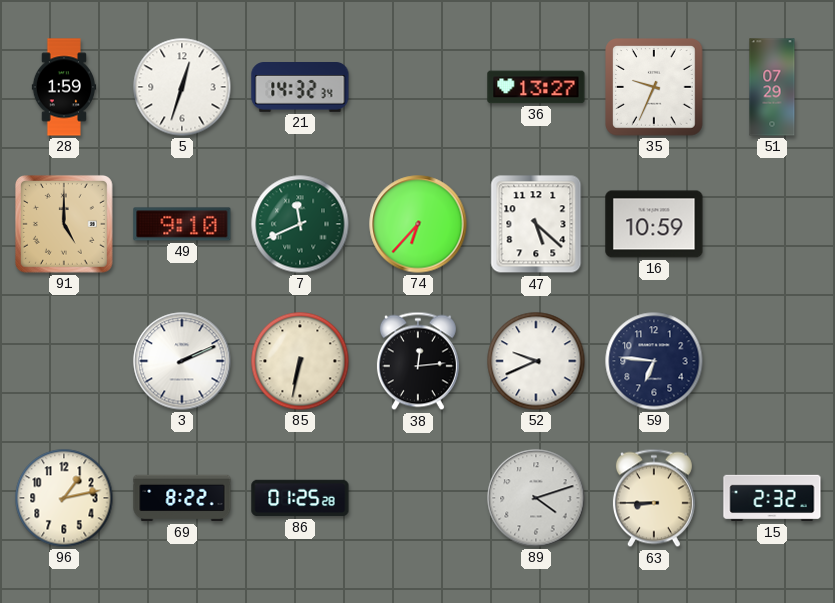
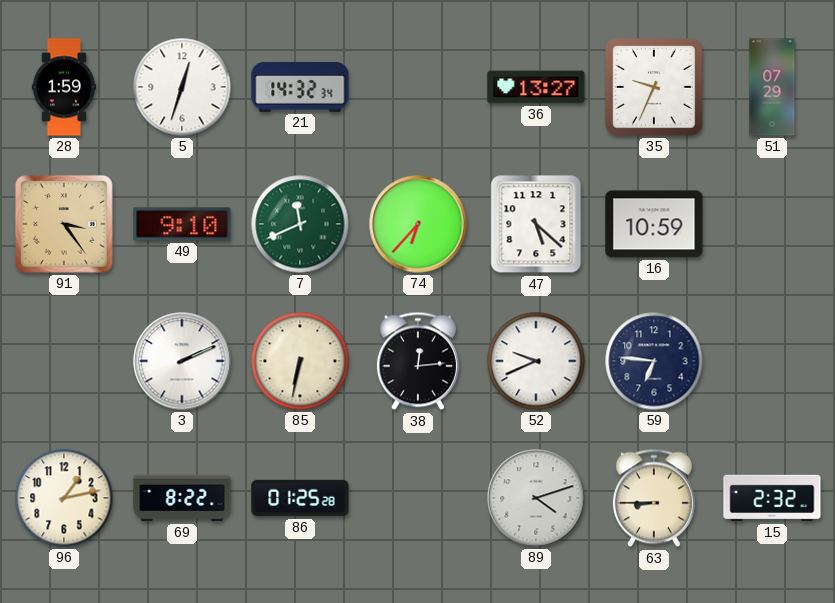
91: 5:00 -> 3:24
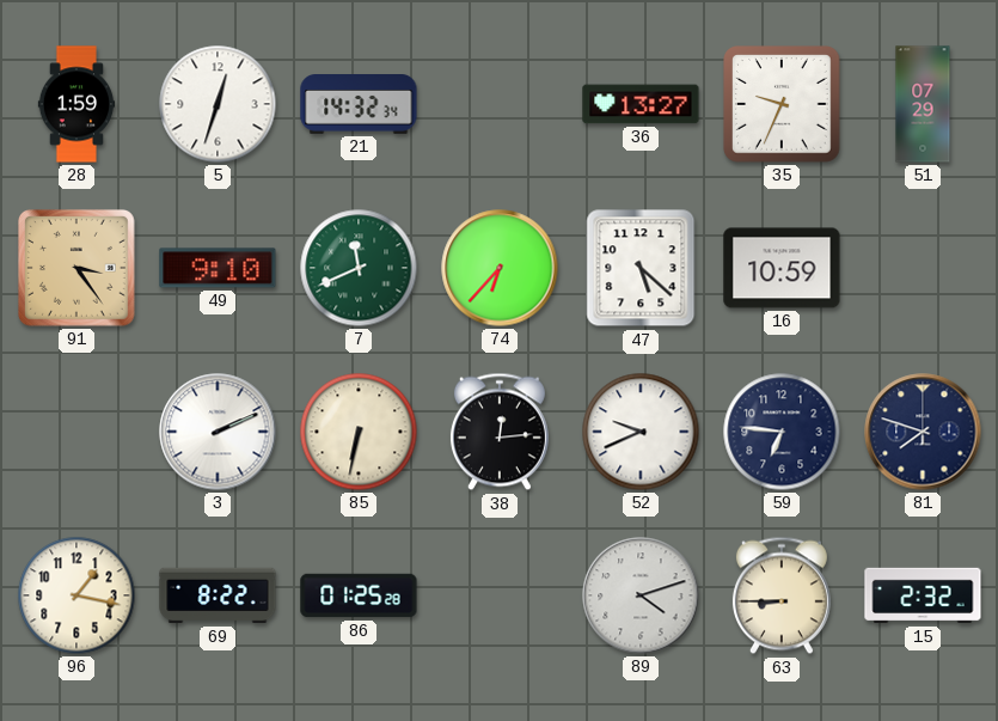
81: none -> 7:48
96: 1:13 -> 1:17
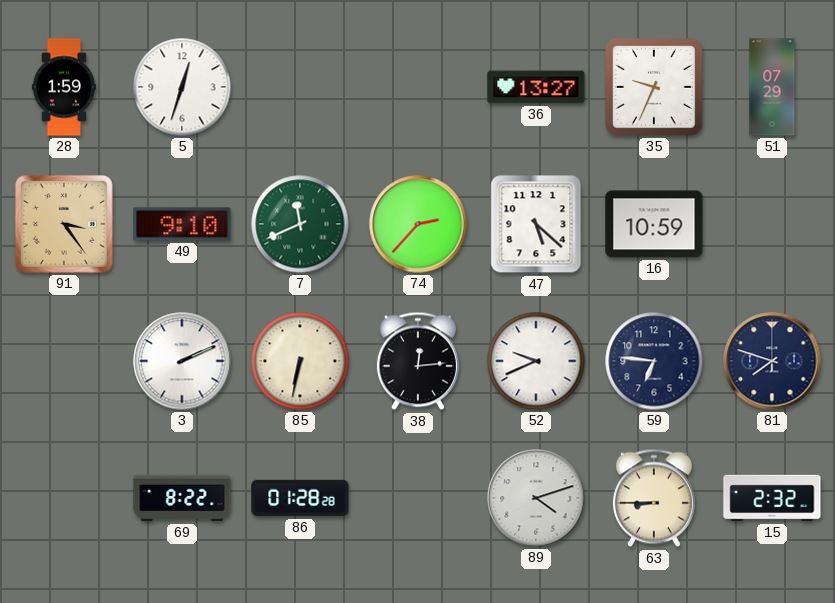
21: 14:32 -> none
74: 6:37 -> 2:37
96: 1:17 -> none
86: 01:25 -> 01:28
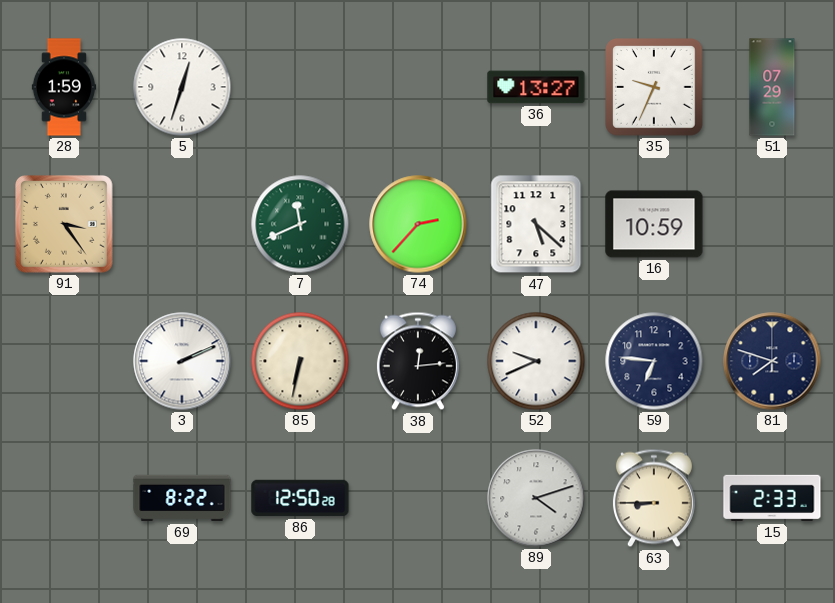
49: 9:10 -> none
86: 01:28 -> 12:50
15: 2:32 -> 2:33
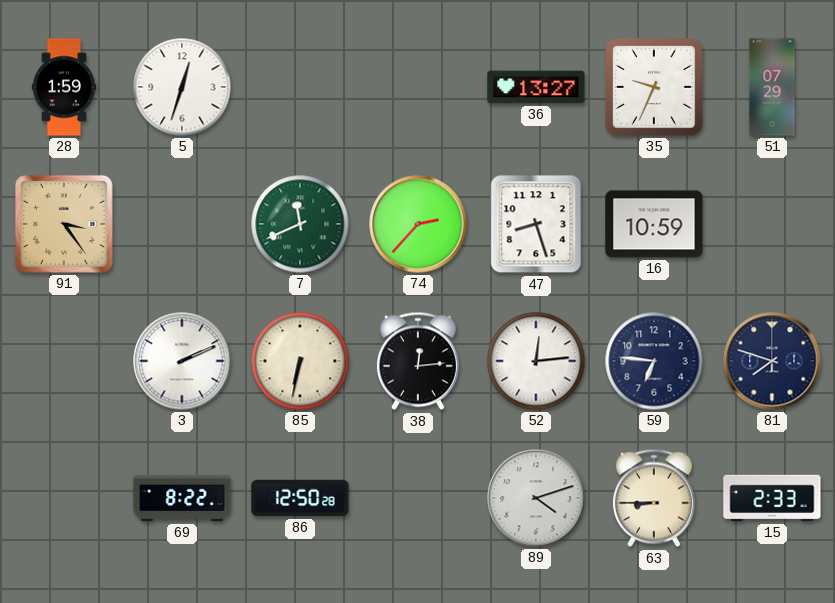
47: 5:22 -> 8:27
52: 9:41 -> 12:14
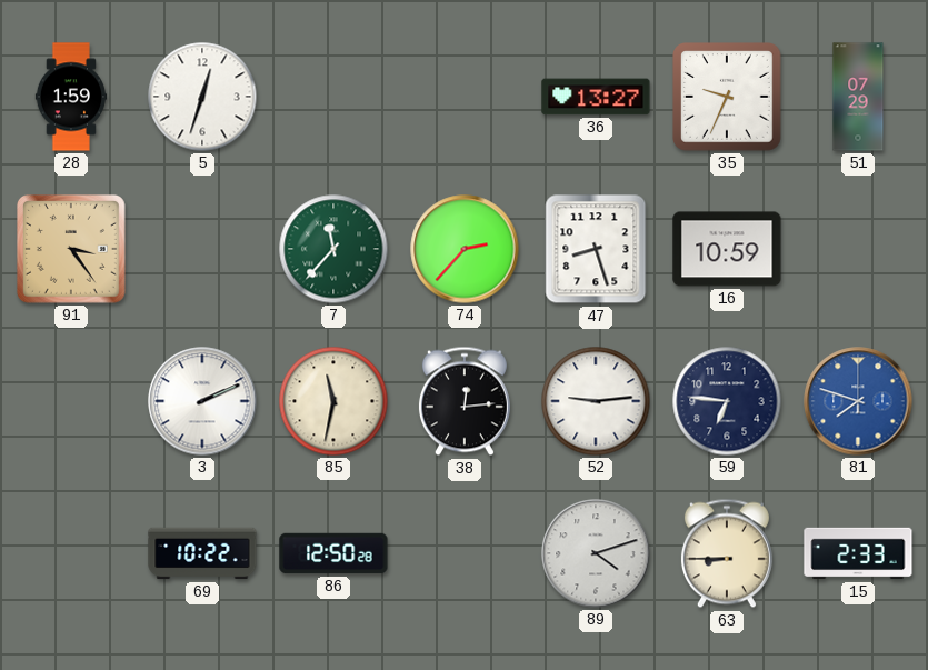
7: 11:41 -> 11:37
85: 6:32 -> 11:32
52: 12:14 -> 9:14
81 dial: navy -> blue
69: 8:22 -> 10:22
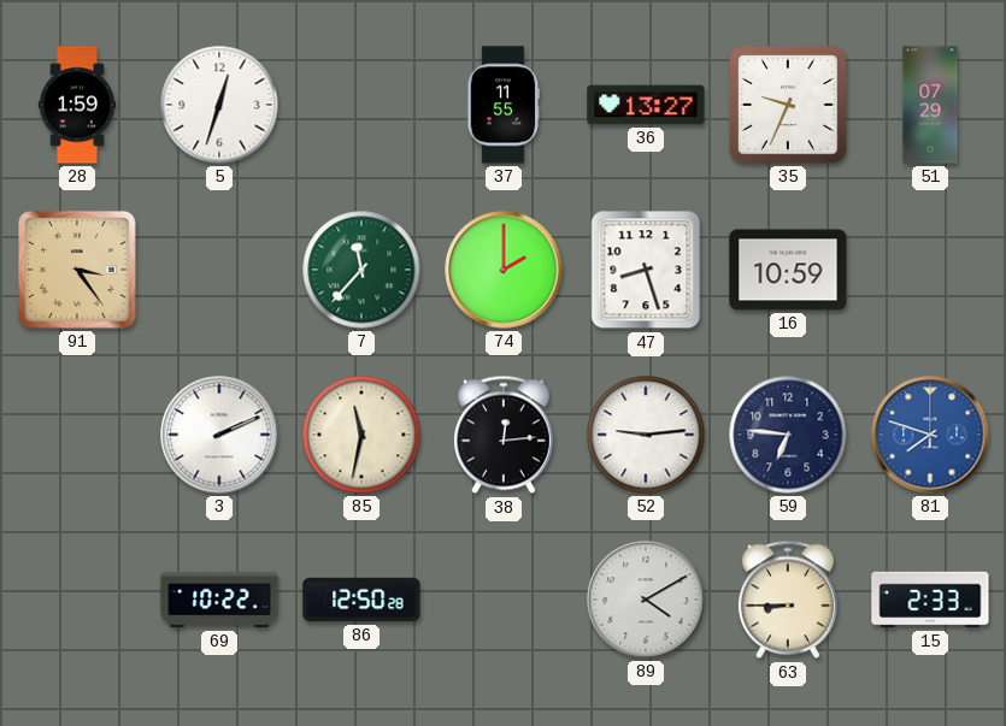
37: none -> 11:55
74: 2:37 -> 2:00
89: 4:12 -> 4:10
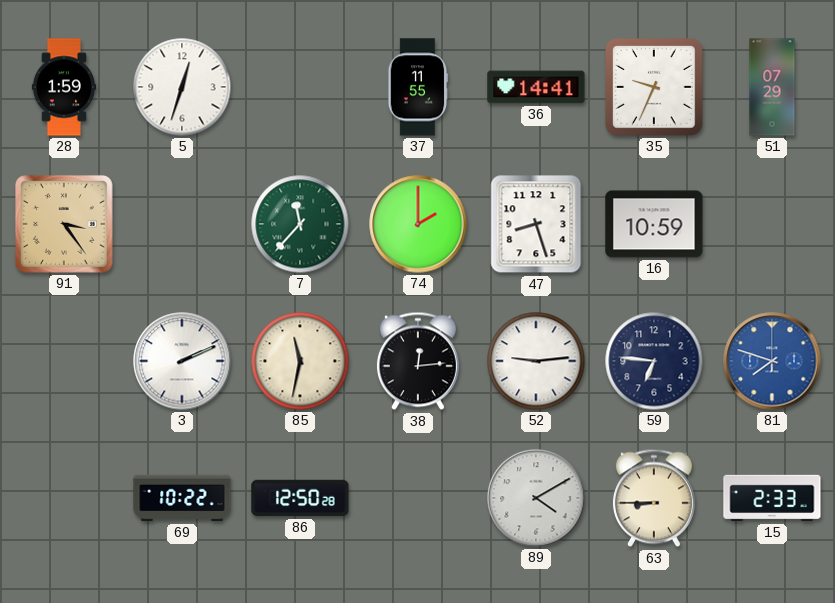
36: 13:27 -> 14:41
